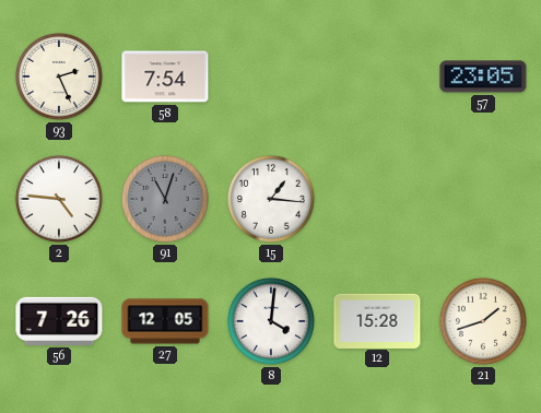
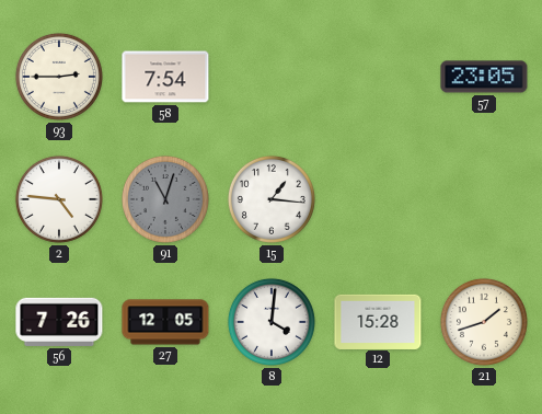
93: 2:26 -> 2:45
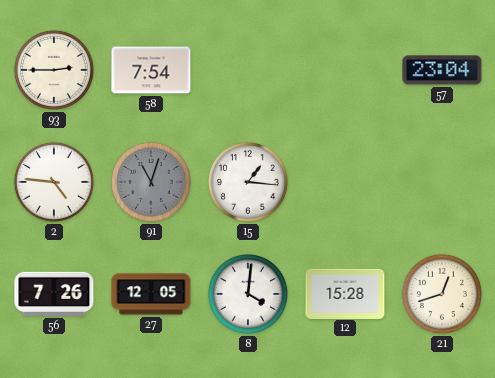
57: 23:05 -> 23:04
21: 1:42 -> 12:42
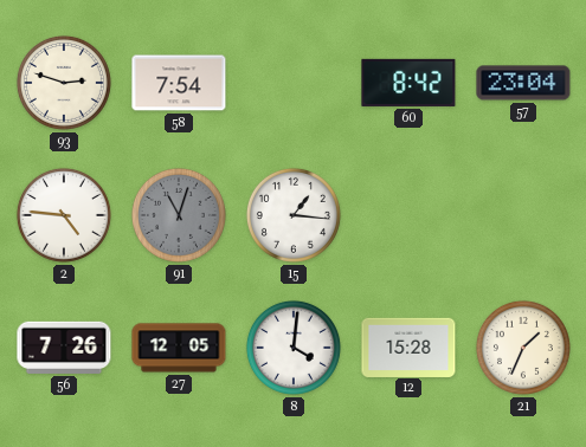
93: 2:45 -> 2:48
60: none -> 8:42
21: 12:42 -> 1:34
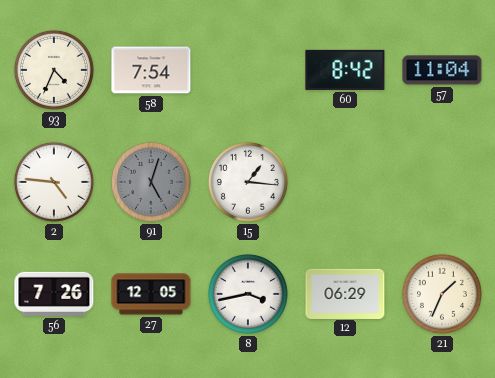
93: 2:48 -> 4:34
57: 23:04 -> 11:04
91: 11:03 -> 5:03
8: 4:01 -> 3:43
12: 15:28 -> 06:29
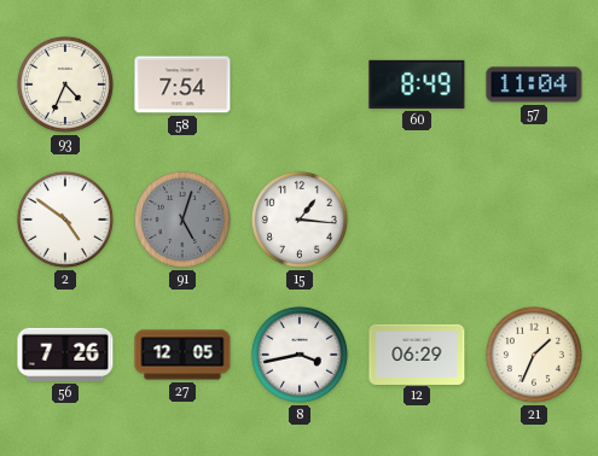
60: 8:42 -> 8:49
2: 4:46 -> 4:51
